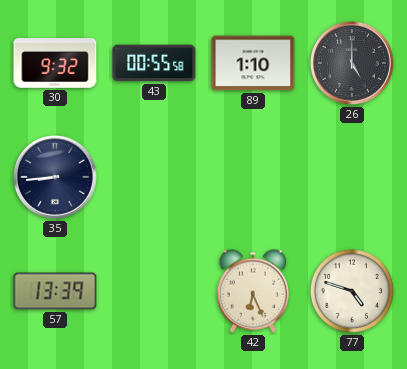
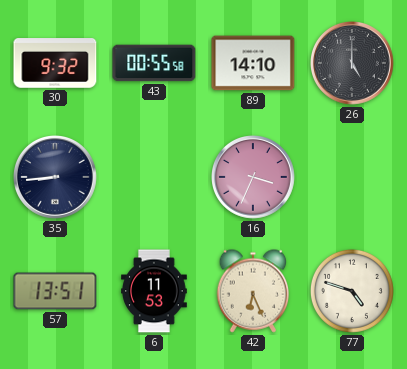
89: 1:10 -> 14:10
16: none -> 3:34
57: 13:39 -> 13:51
6: none -> 11:53
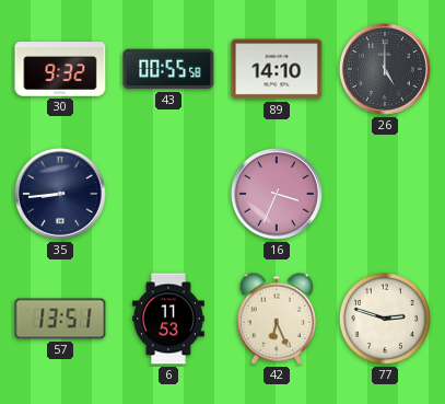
77: 4:48 -> 2:48
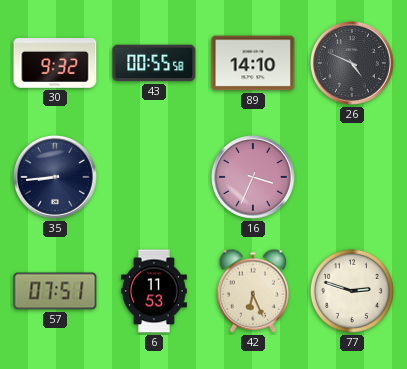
26: 5:00 -> 4:49
57: 13:51 -> 07:51
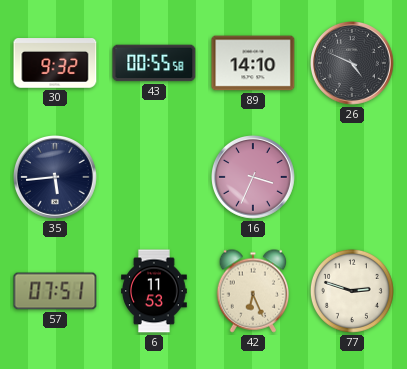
35: 8:44 -> 5:44
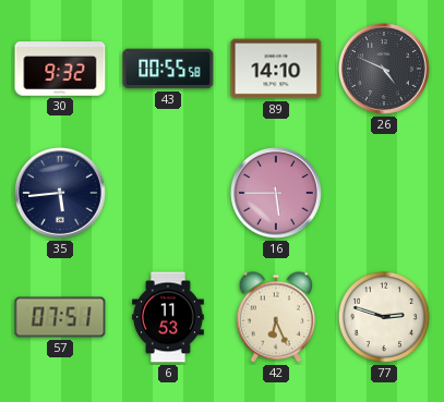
16: 3:34 -> 5:45
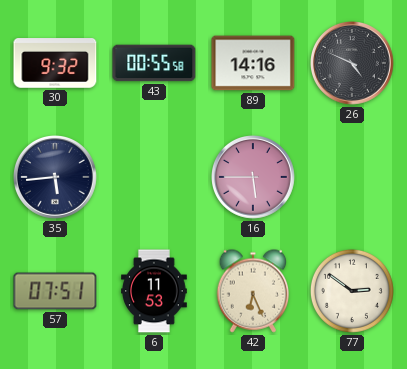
89: 14:10 -> 14:16
77: 2:48 -> 2:51
